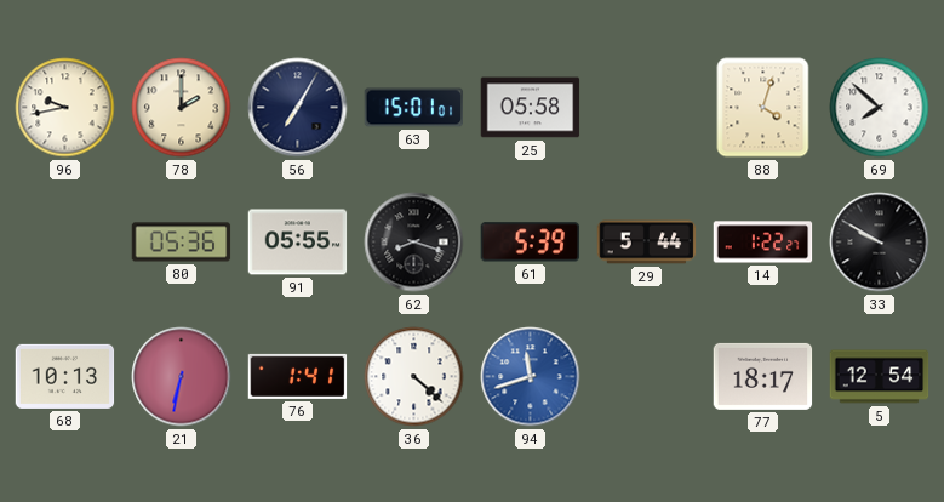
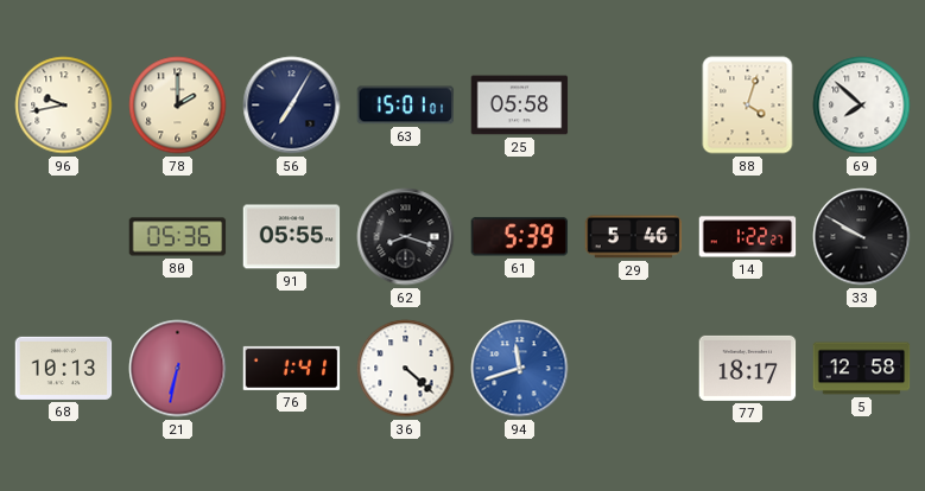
29: 5:44 -> 5:46
5: 12:54 -> 12:58
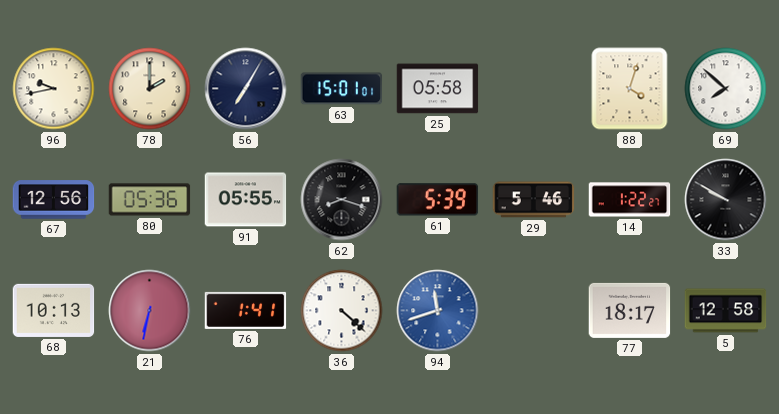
67: none -> 12:56
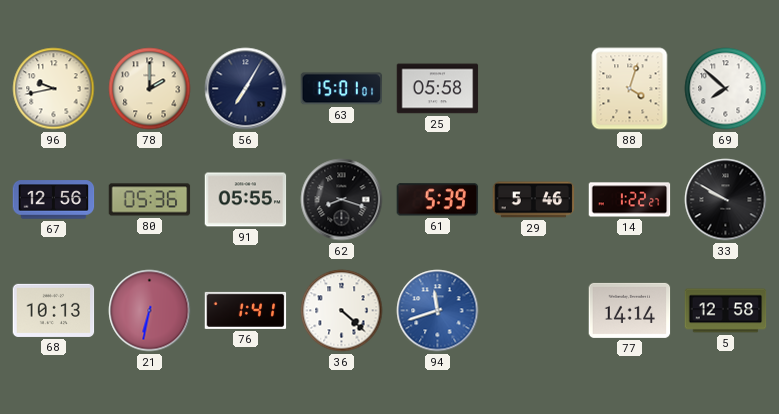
77: 18:17 -> 14:14
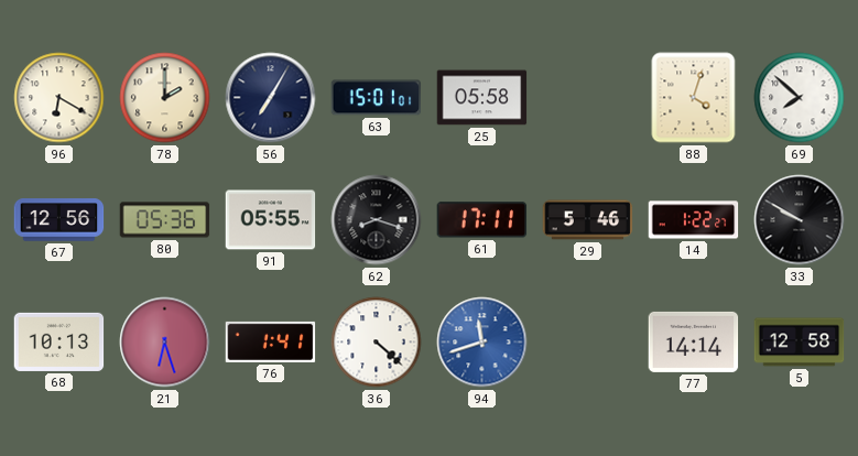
96: 9:43 -> 6:20
61: 5:39 -> 17:11
21: 6:32 -> 6:27
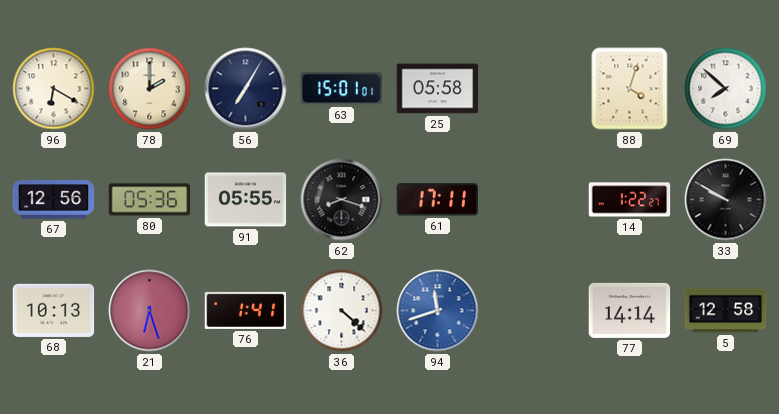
29: 5:46 -> none
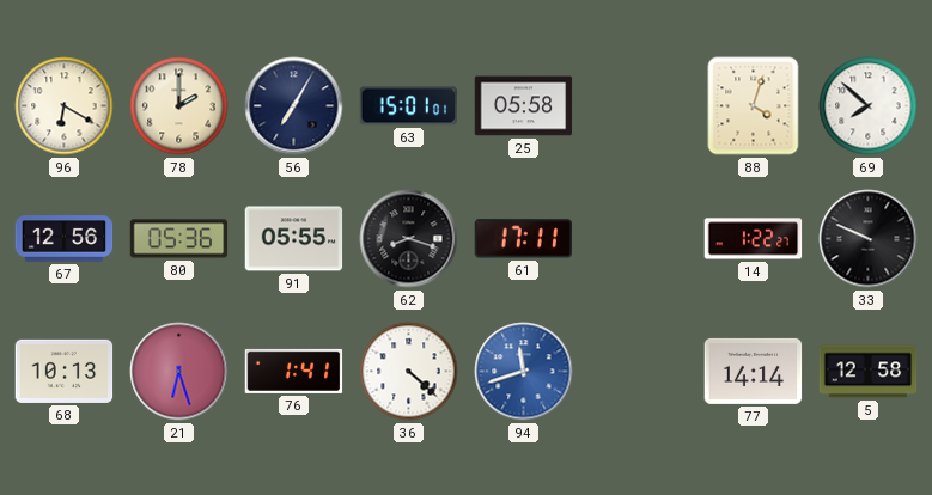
33: 9:50 -> 9:49
